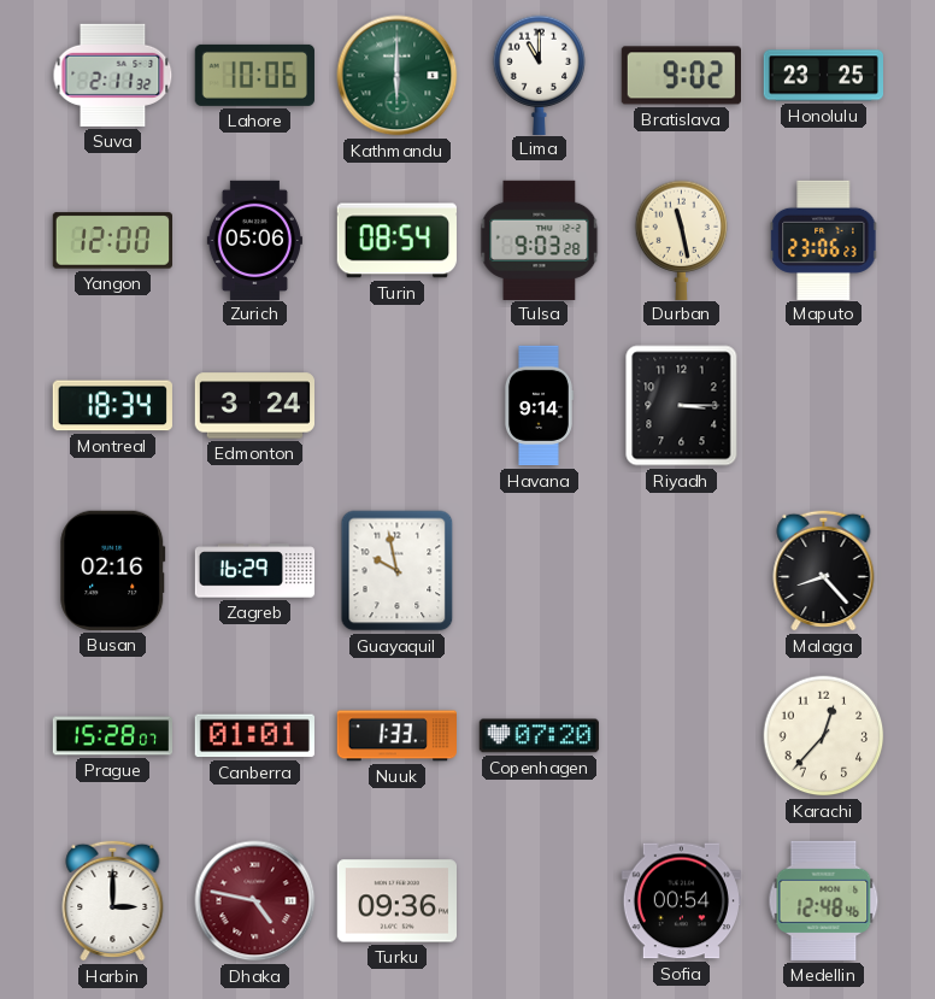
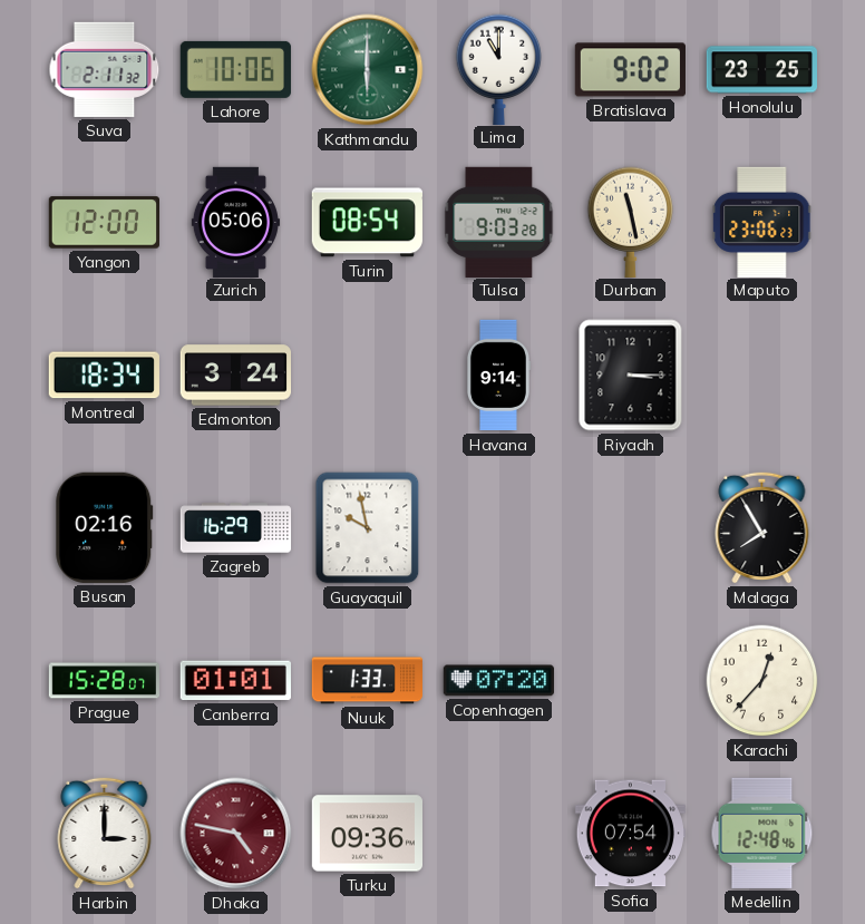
Malaga: 8:23 -> 7:55
Sofia: 00:54 -> 07:54
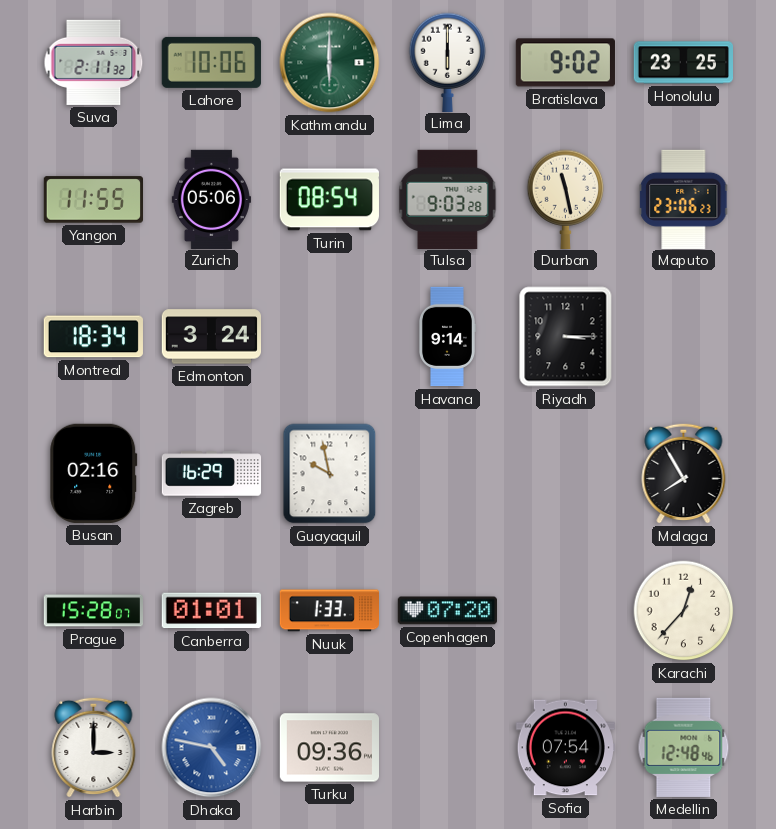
Lima: 11:00 -> 6:00
Yangon: 12:00 -> 11:55
Dhaka dial: burgundy -> blue
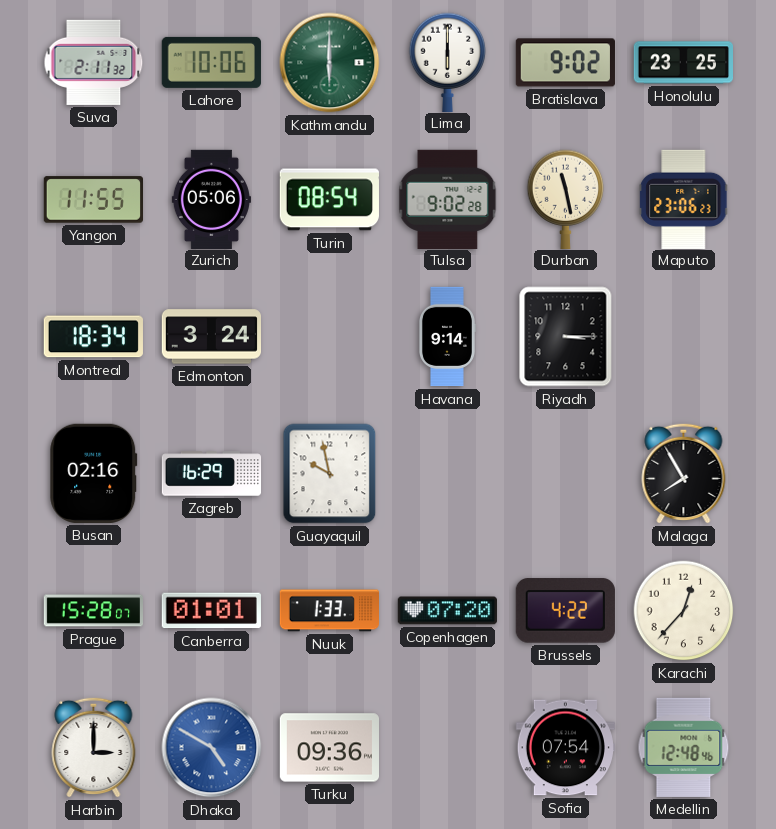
Tulsa: 9:03 -> 9:02
Brussels: none -> 4:22
Dhaka: 4:47 -> 4:50
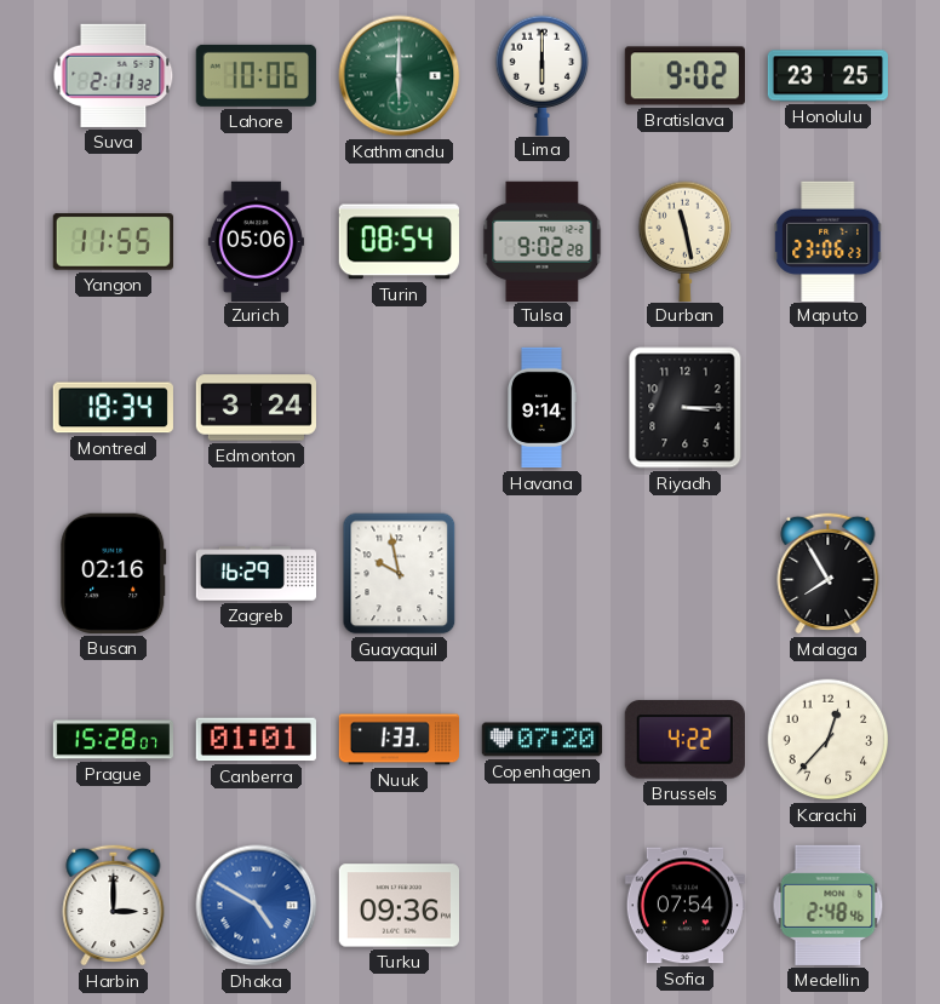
Medellin: 12:48 -> 2:48
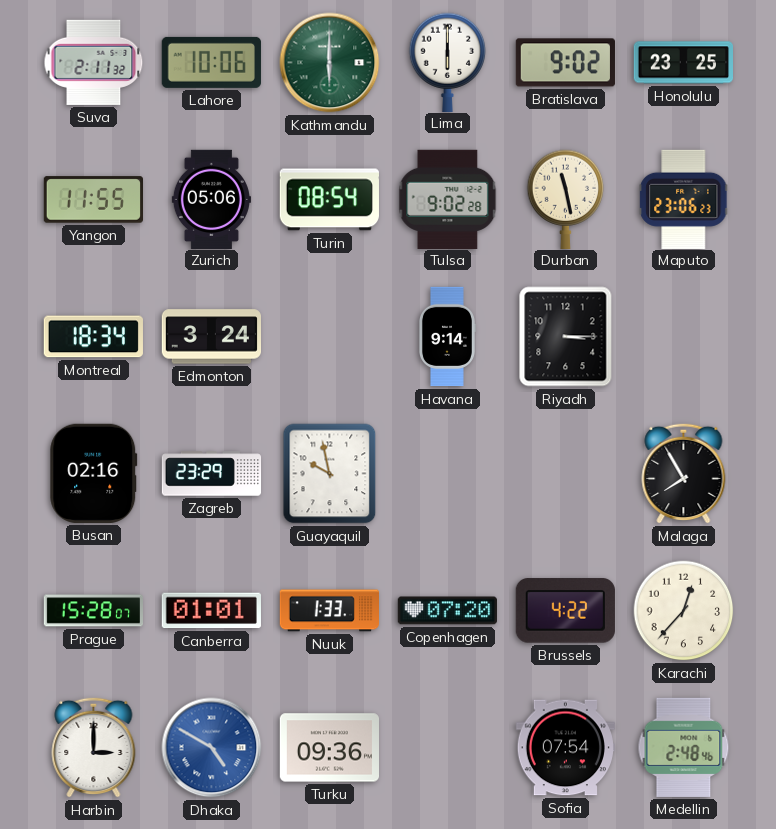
Zagreb: 16:29 -> 23:29
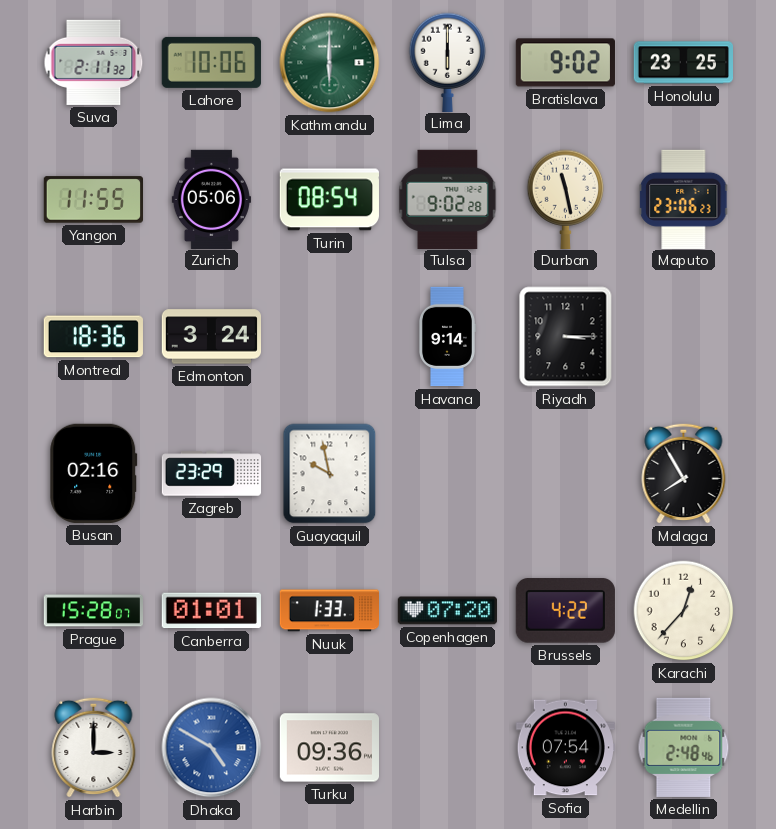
Montreal: 18:34 -> 18:36
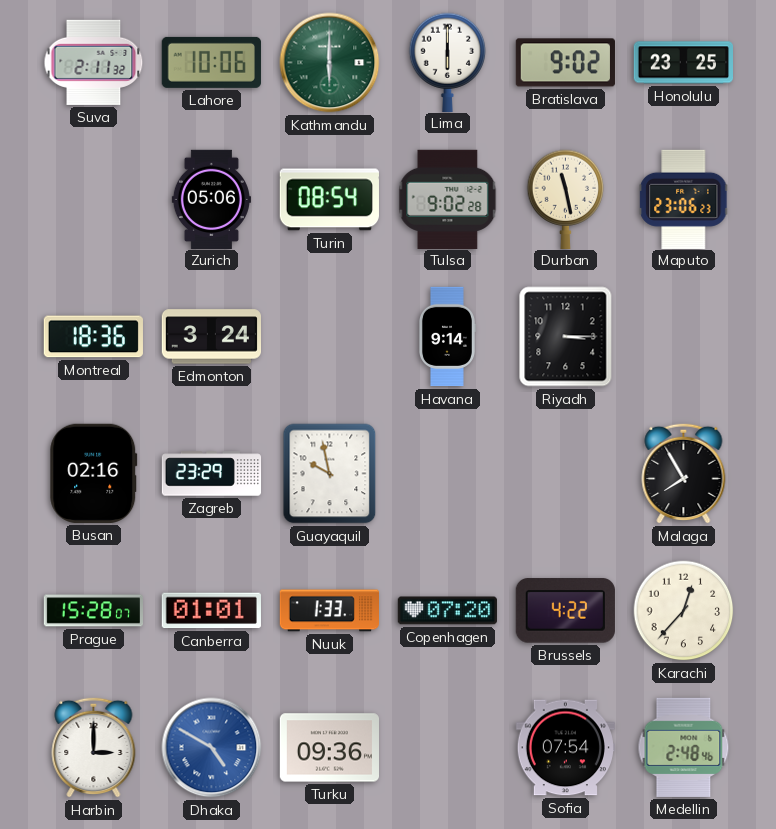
Yangon: 11:55 -> none
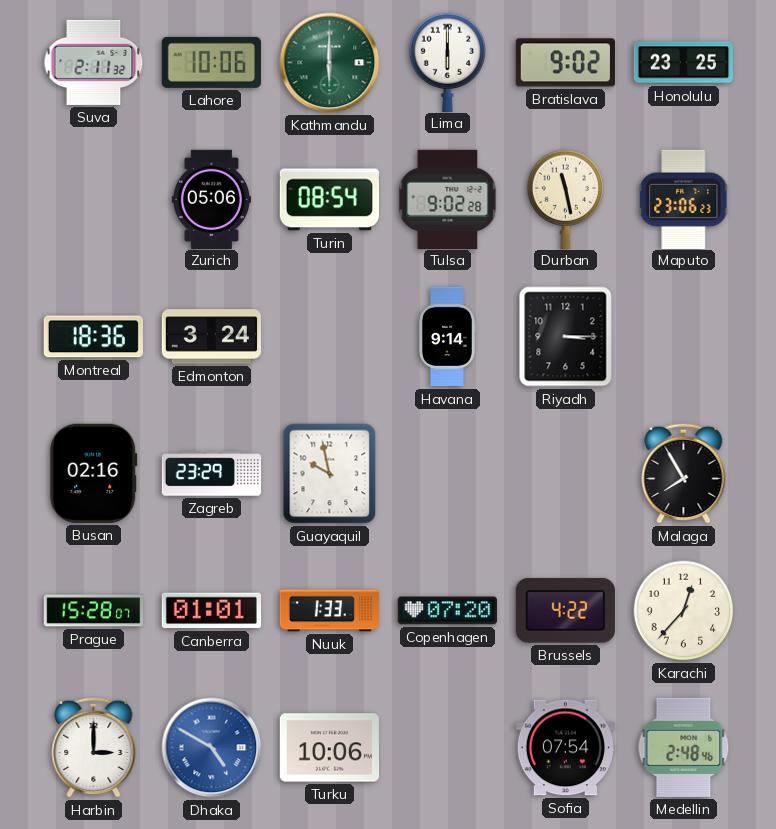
Turku: 09:36 -> 10:06
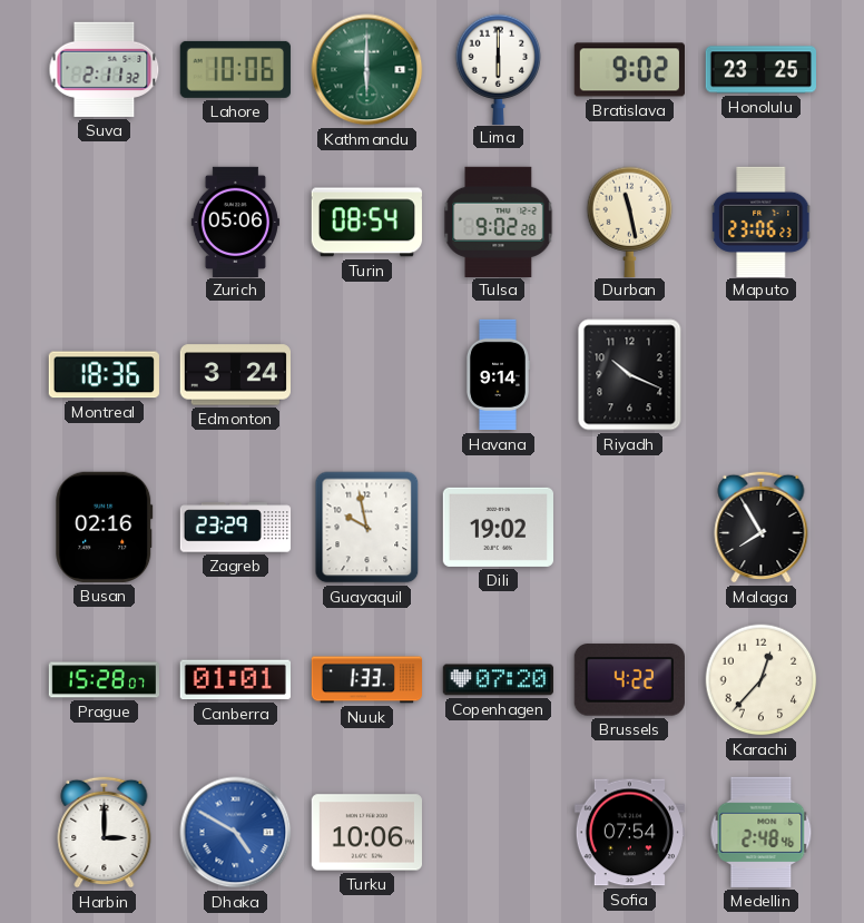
Riyadh: 3:15 -> 10:19
Dili: none -> 19:02
